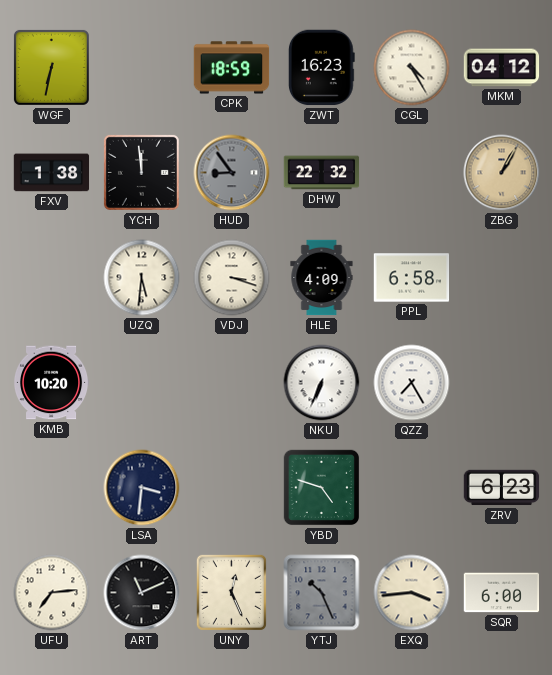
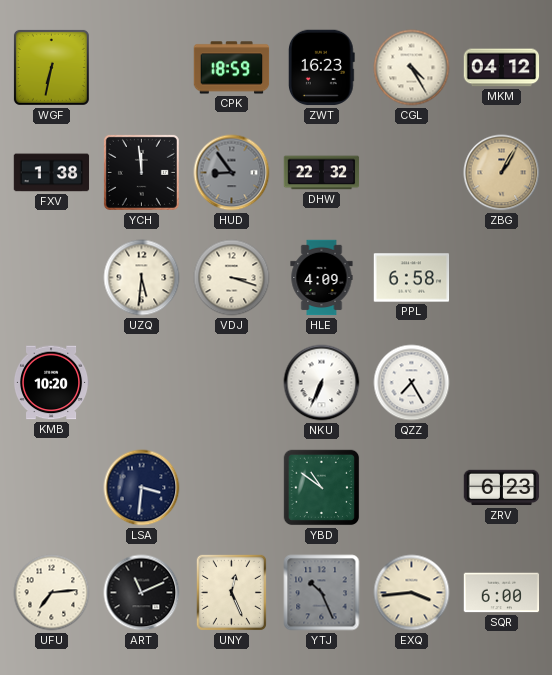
YBD: 4:48 -> 10:51
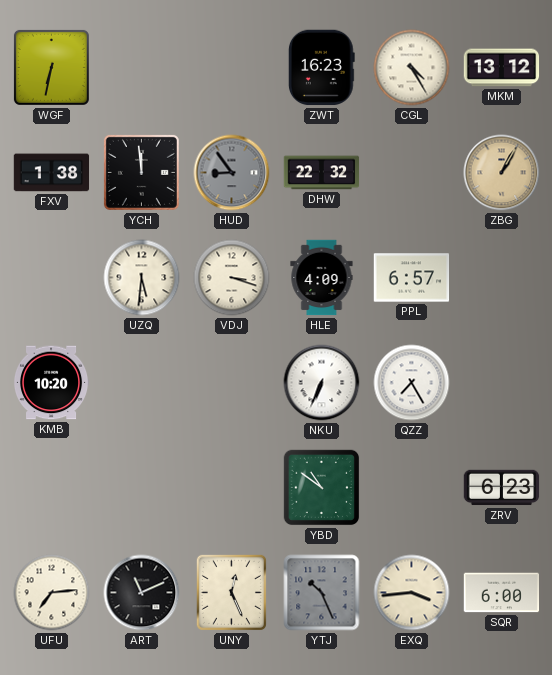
CPK: 18:59 -> none
MKM: 04:12 -> 13:12
PPL: 6:58 -> 6:57
LSA: 3:31 -> none
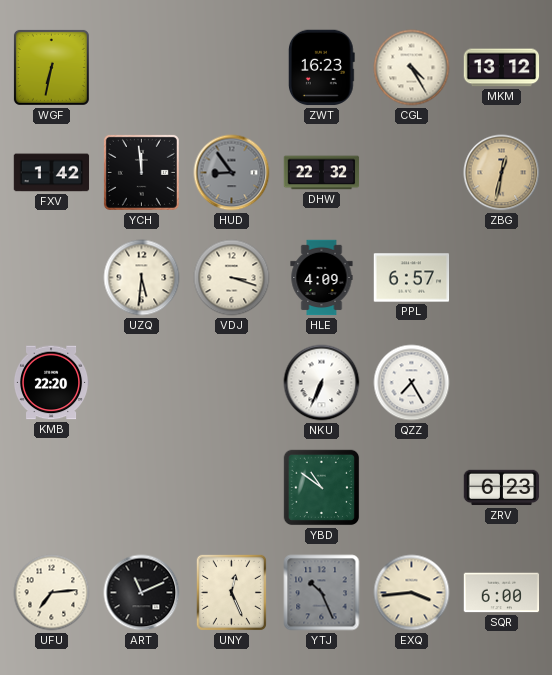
FXV: 1:38 -> 1:42
ZBG: 1:05 -> 12:32
KMB: 10:20 -> 22:20
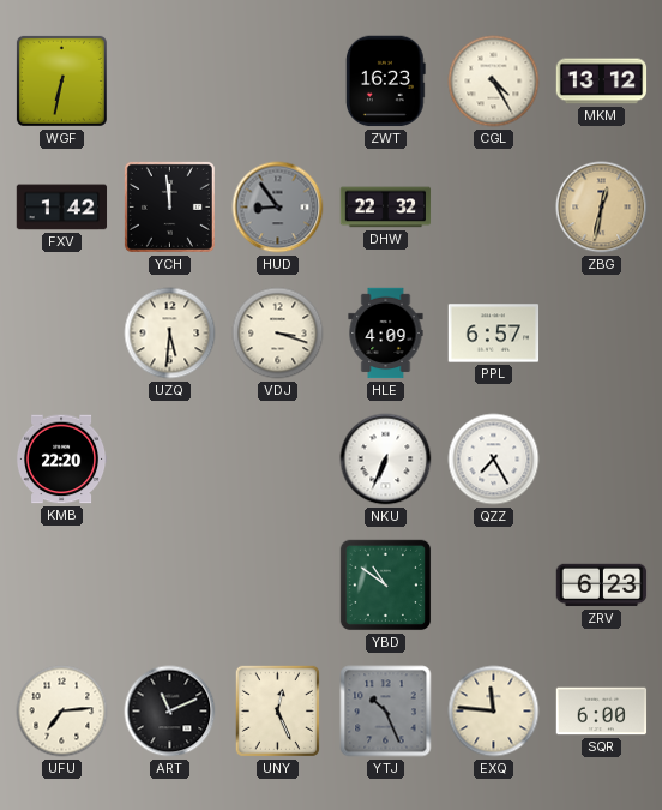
EXQ: 3:44 -> 11:46
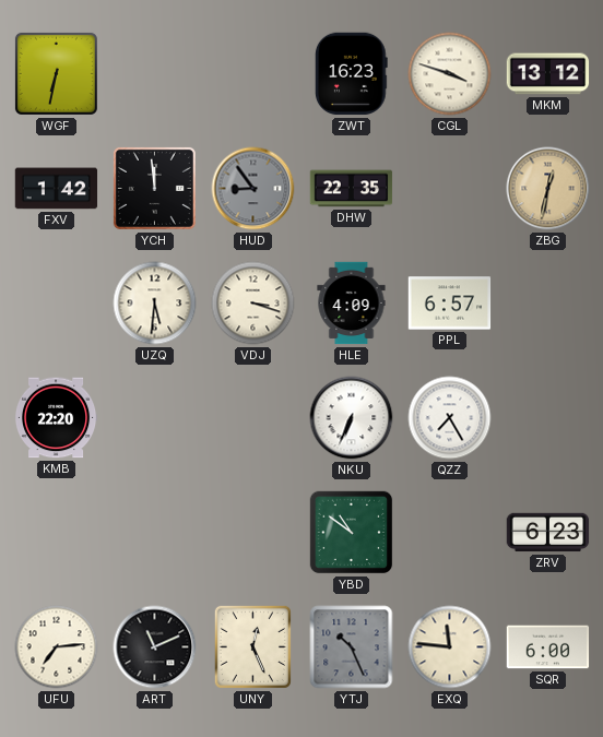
CGL: 4:25 -> 3:48
DHW: 22:32 -> 22:35
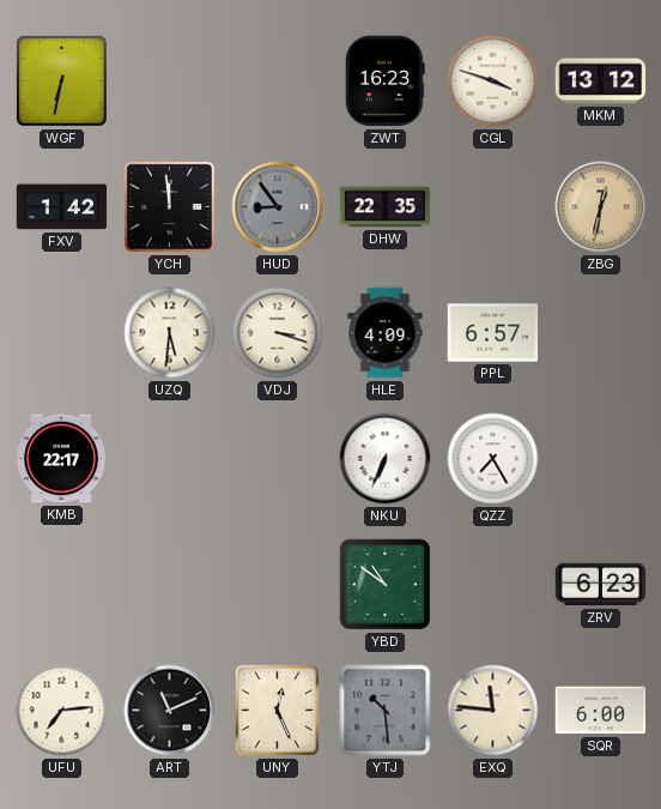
KMB: 22:20 -> 22:17
YTJ: 10:26 -> 10:29
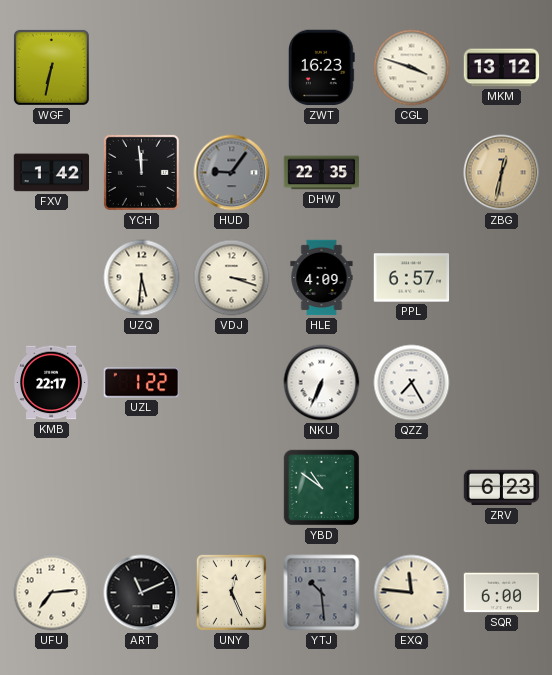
HUD: 8:54 -> 9:06
UZL: none -> 1:22
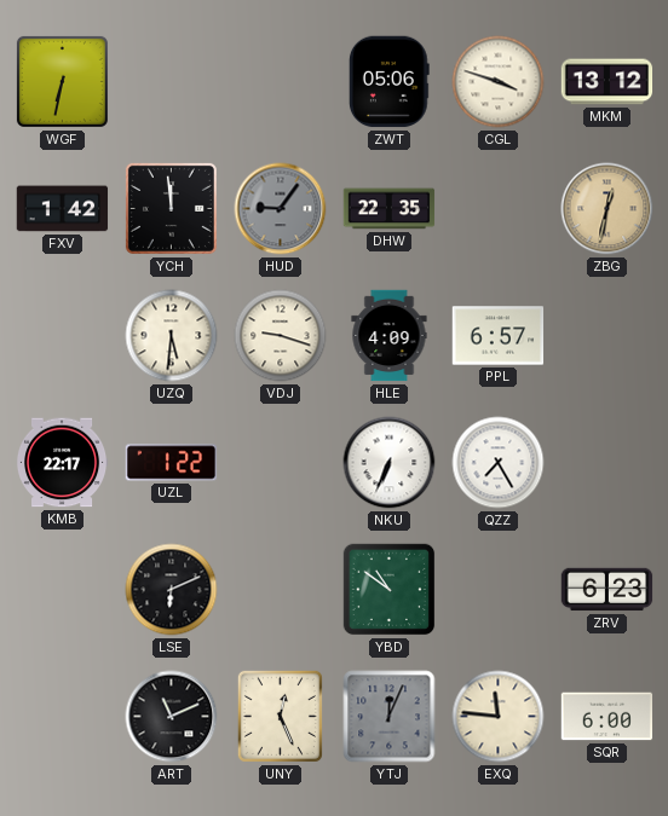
ZWT: 16:23 -> 05:06
VDJ: 3:18 -> 9:18
LSE: none -> 6:11
UFU: 7:14 -> none
YTJ: 10:29 -> 12:04
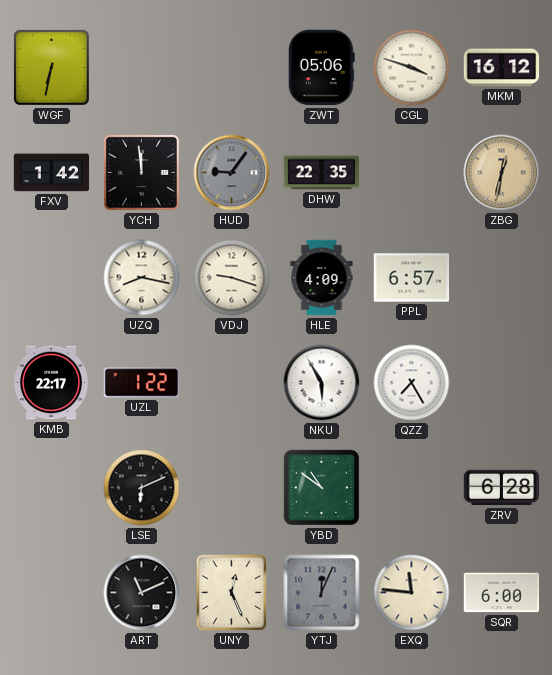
MKM: 13:12 -> 16:12
UZQ: 5:31 -> 8:17
NKU: 6:34 -> 5:55
ZRV: 6:23 -> 6:28
